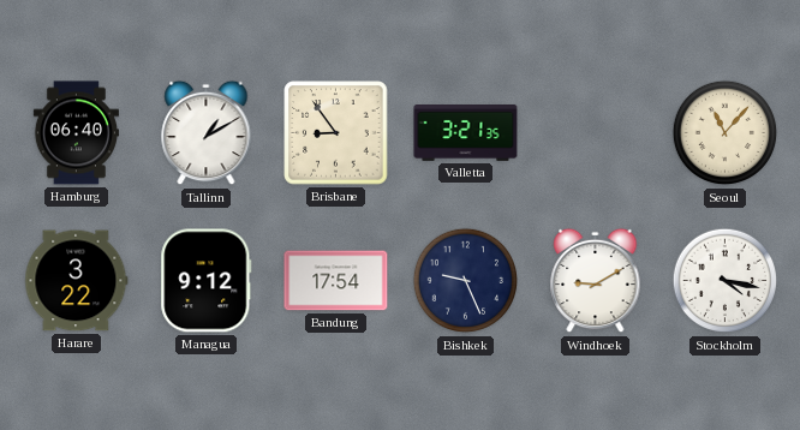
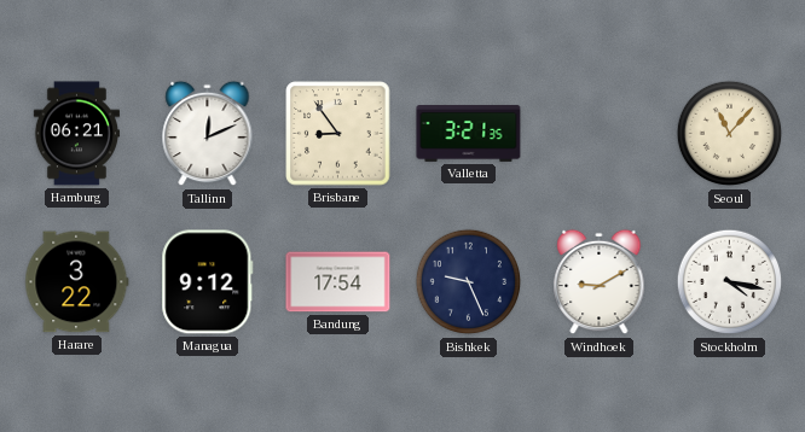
Hamburg: 06:40 -> 06:21
Tallinn: 1:10 -> 12:11
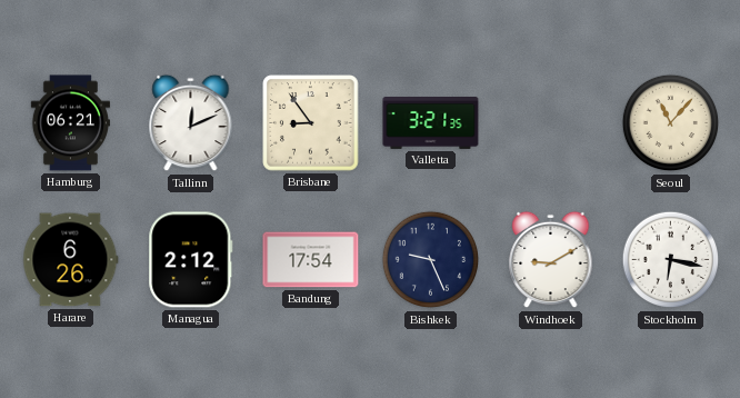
Harare: 3:22 -> 6:26
Managua: 9:12 -> 2:12
Stockholm: 4:17 -> 6:17
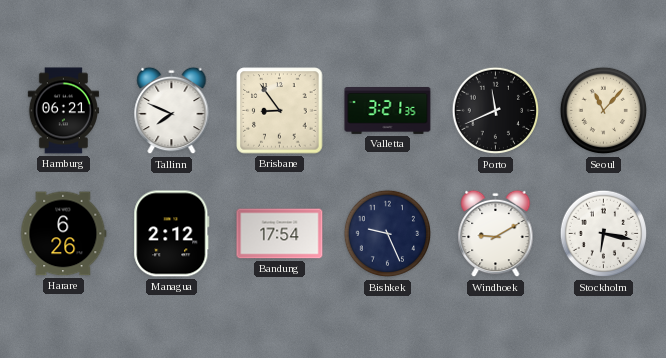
Tallinn: 12:11 -> 7:49
Porto: none -> 11:41
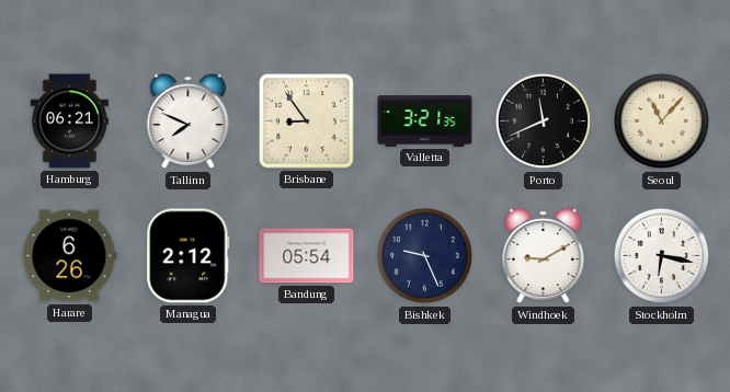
Bandung: 17:54 -> 05:54
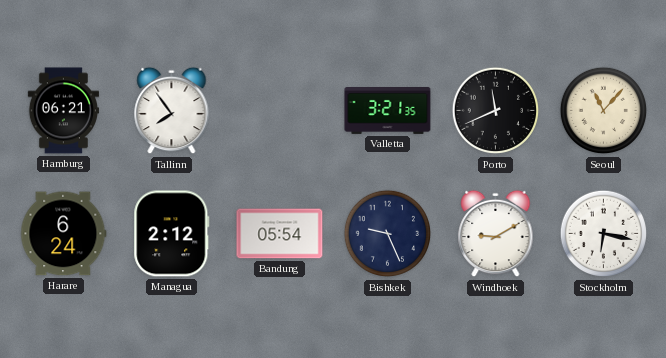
Tallinn: 7:49 -> 7:54
Brisbane: 8:54 -> none
Harare: 6:26 -> 6:24
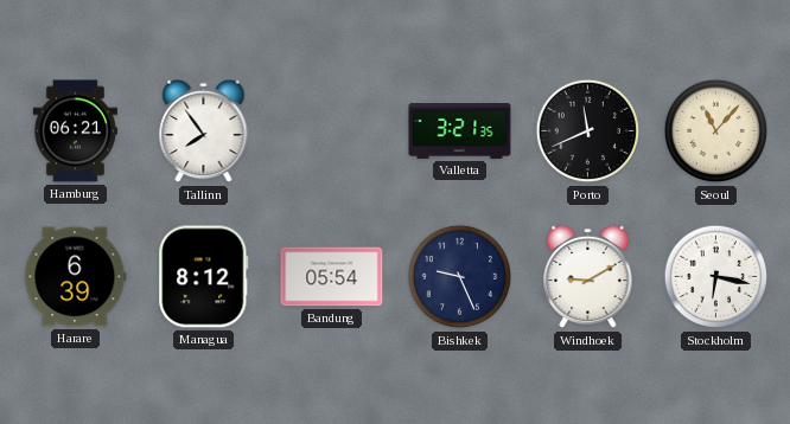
Harare: 6:24 -> 6:39
Managua: 2:12 -> 8:12
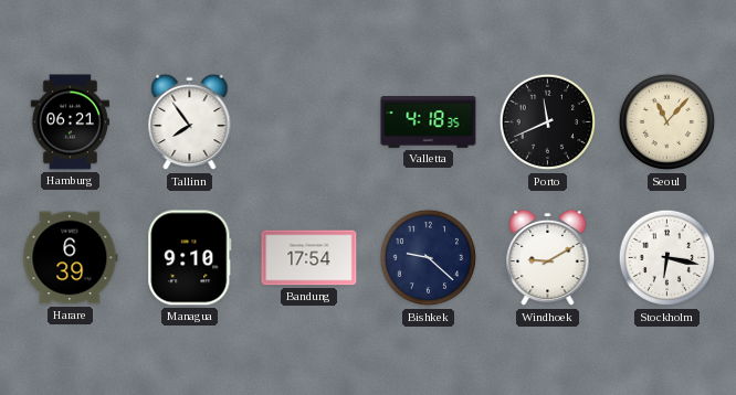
Valletta: 3:21 -> 4:18
Managua: 8:12 -> 9:10
Bandung: 05:54 -> 17:54
Bishkek: 9:26 -> 9:22
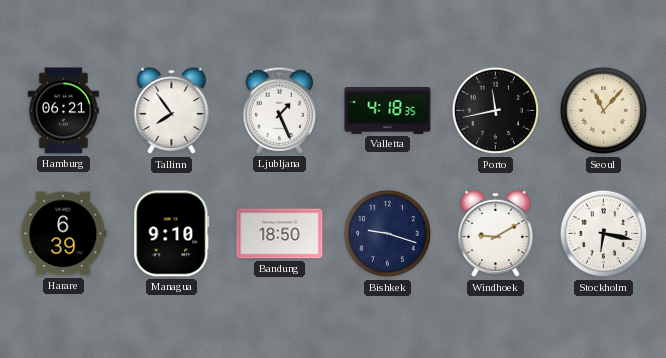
Ljubljana: none -> 1:26
Porto: 11:41 -> 11:43
Bandung: 17:54 -> 18:50
Bishkek: 9:22 -> 9:18
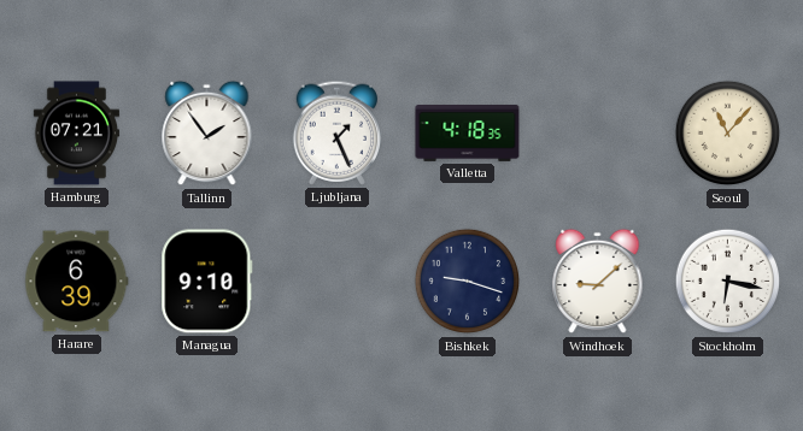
Hamburg: 06:21 -> 07:21
Tallinn: 7:54 -> 1:54
Porto: 11:43 -> none
Bandung: 18:50 -> none
Windhoek: 9:10 -> 9:08
